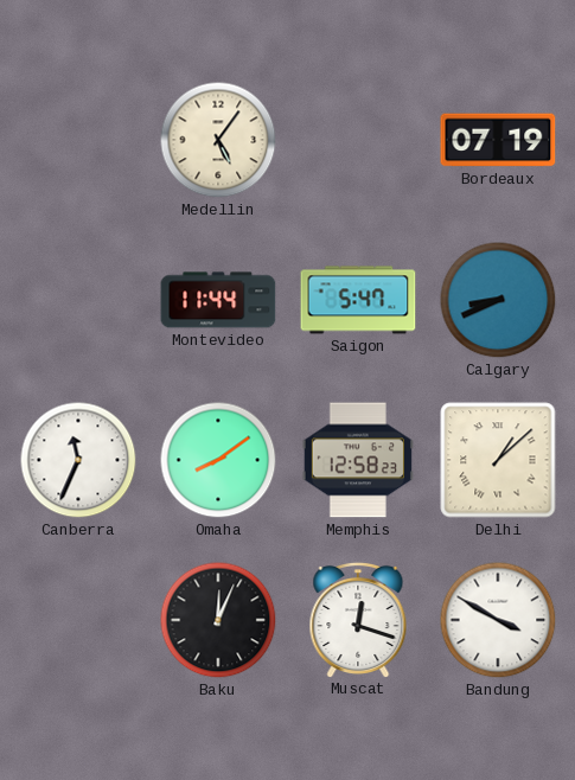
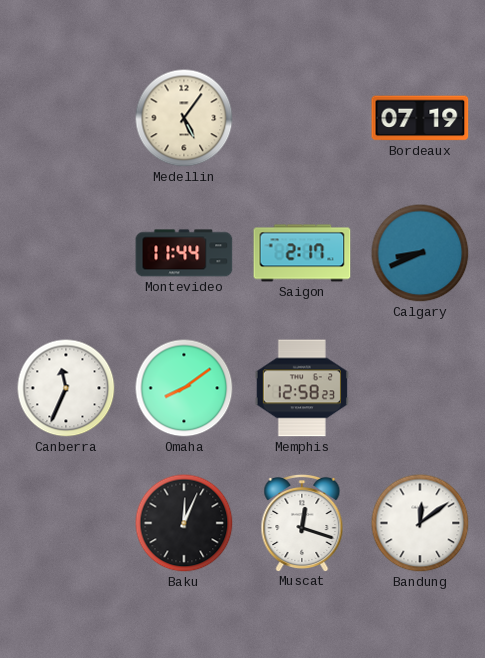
Saigon: 5:47 -> 2:17
Delhi: 1:08 -> none
Bandung: 3:50 -> 12:09
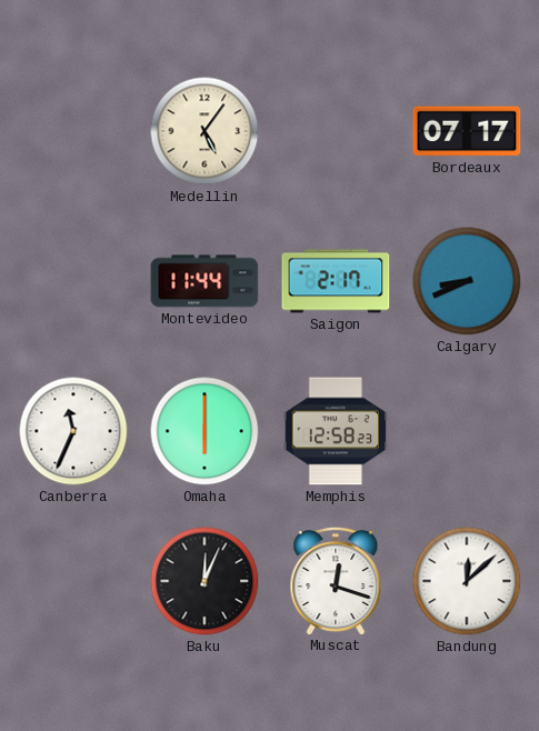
Bordeaux: 07:19 -> 07:17
Omaha: 8:09 -> 6:00
Bandung: 12:09 -> 12:08
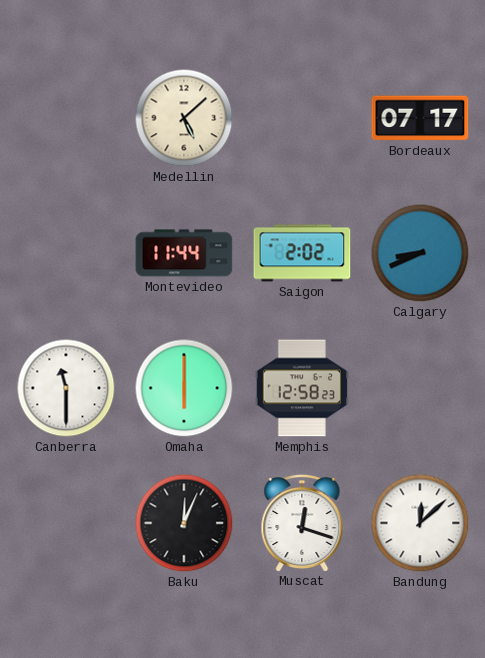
Medellin: 5:06 -> 5:08
Saigon: 2:17 -> 2:02
Canberra: 11:34 -> 11:30
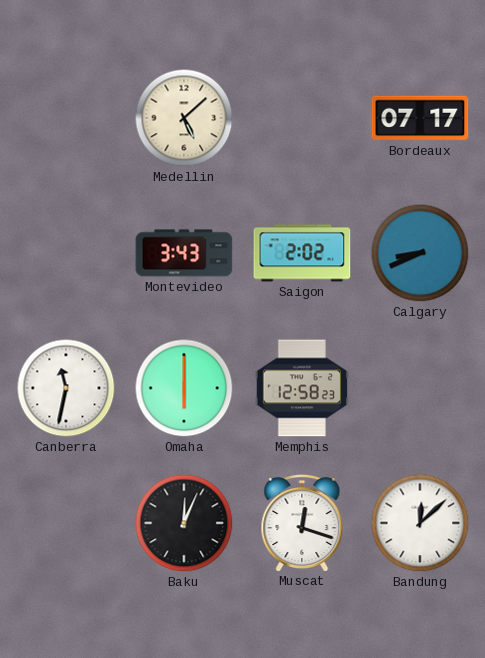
Montevideo: 11:44 -> 3:43
Canberra: 11:30 -> 11:32
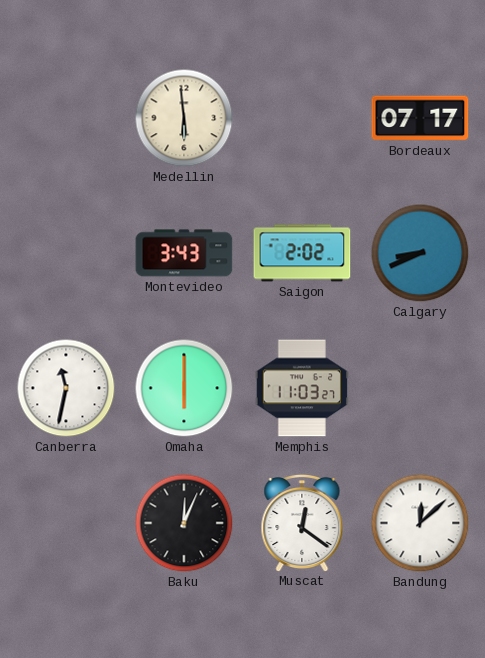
Medellin: 5:08 -> 5:59
Memphis: 12:58 -> 11:03
Muscat: 12:18 -> 12:21
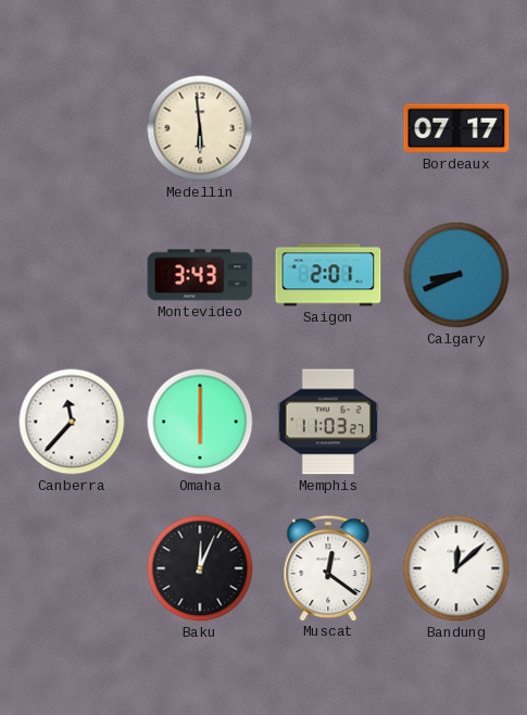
Saigon: 2:02 -> 2:01
Canberra: 11:32 -> 11:37
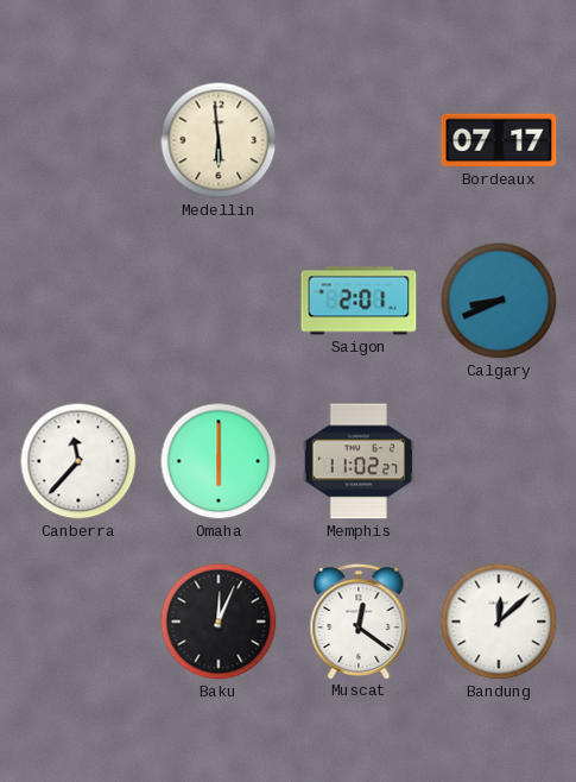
Montevideo: 3:43 -> none
Memphis: 11:03 -> 11:02
